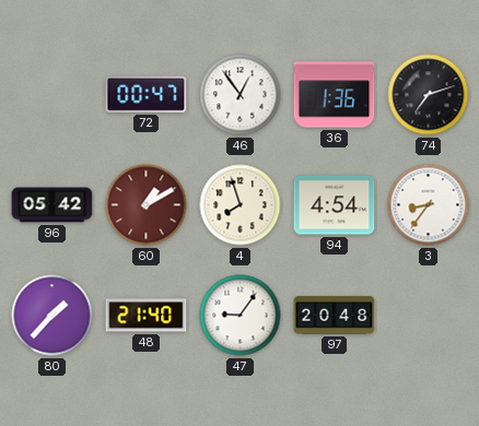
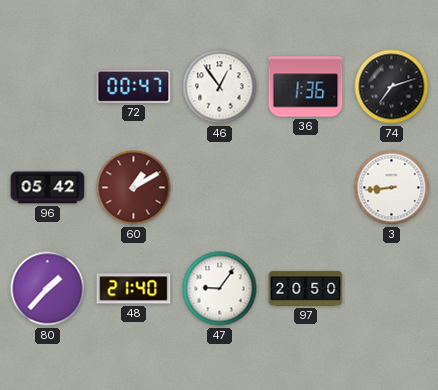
4: 7:57 -> none
94: 4:54 -> none
3: 8:36 -> 8:44
97: 20:48 -> 20:50
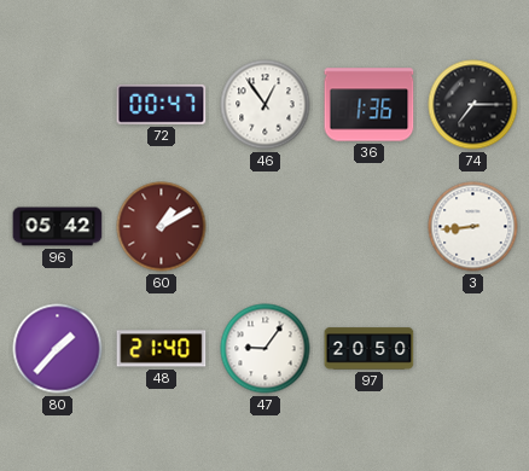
74: 7:12 -> 7:15
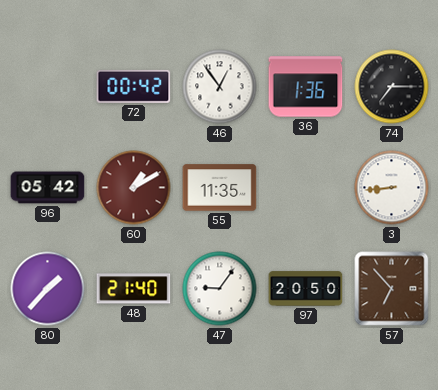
72: 00:47 -> 00:42
55: none -> 11:35
57: none -> 6:53
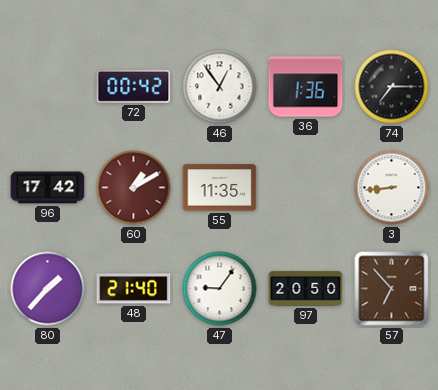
96: 05:42 -> 17:42
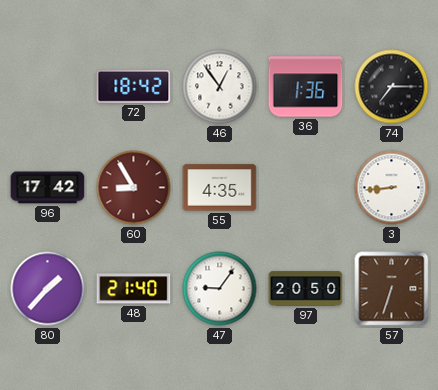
72: 00:42 -> 18:42
60: 1:10 -> 8:55
55: 11:35 -> 4:35
57: 6:53 -> 6:33
